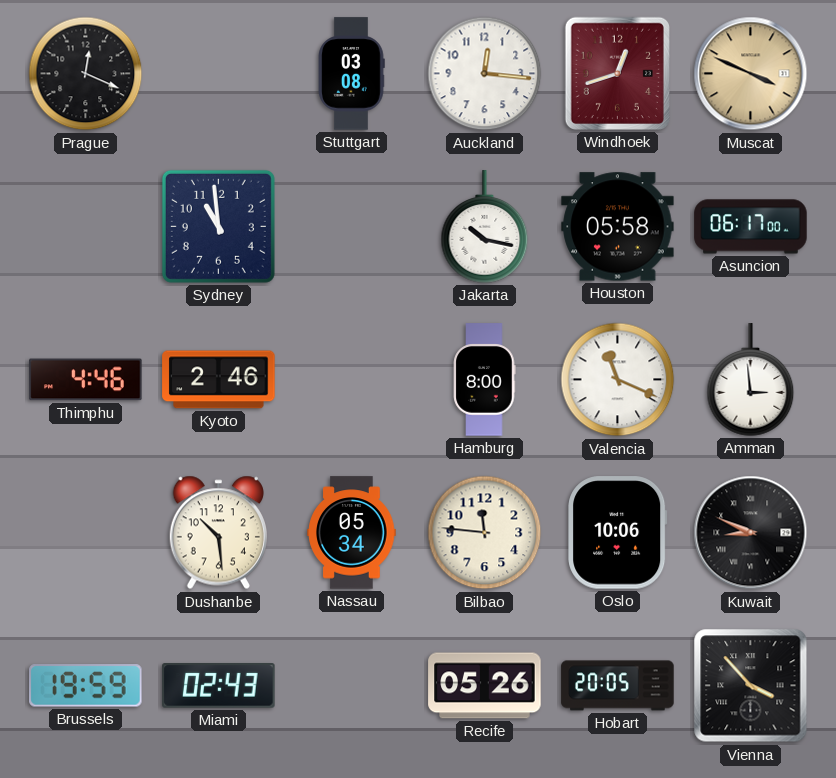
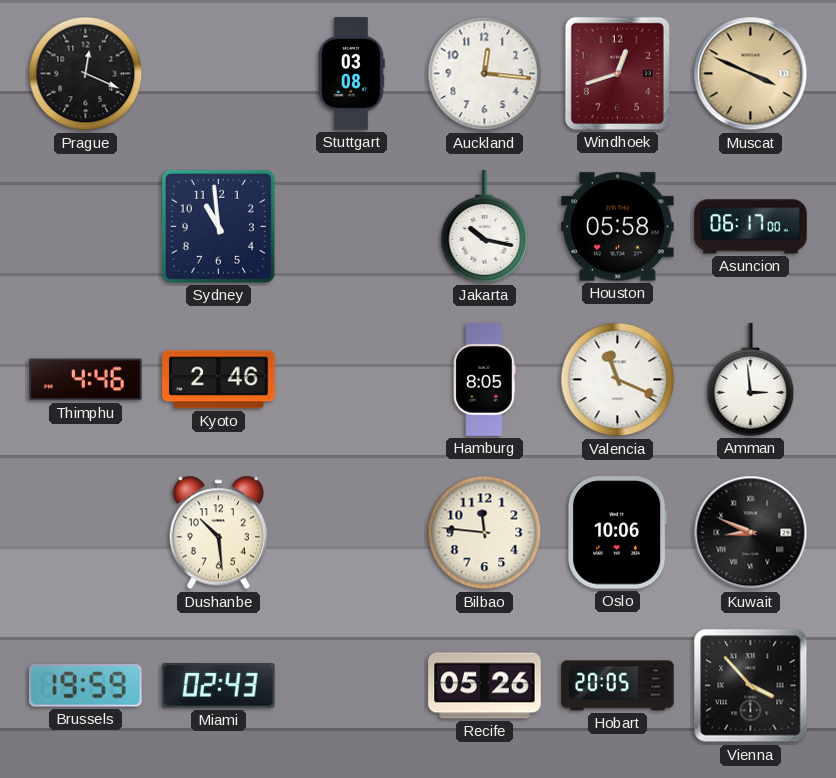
Hamburg: 8:00 -> 8:05
Nassau: 05:34 -> none
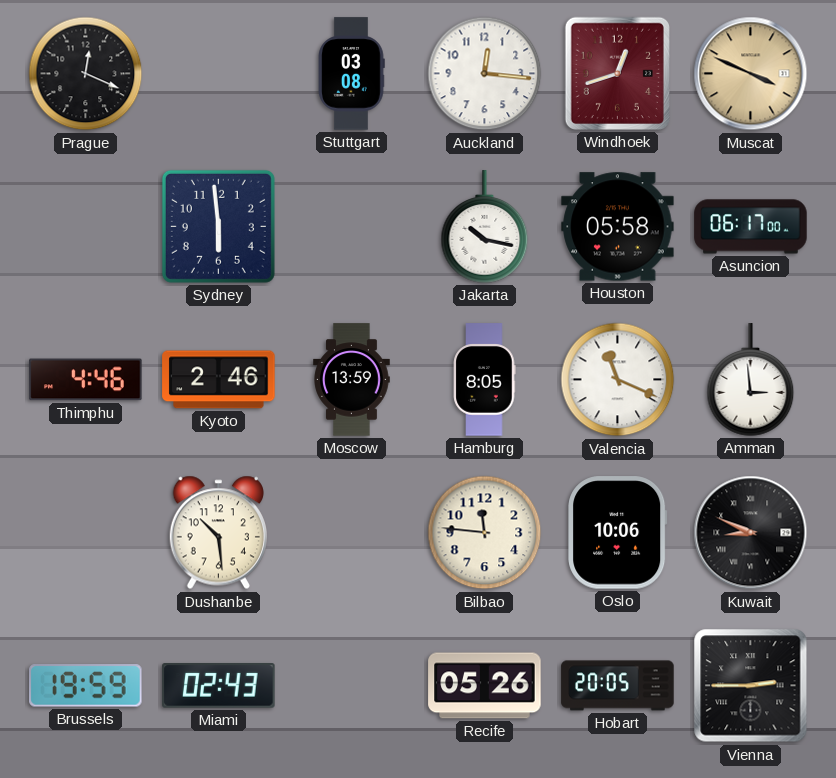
Sydney: 10:59 -> 5:59
Moscow: none -> 13:59
Vienna: 3:53 -> 2:45
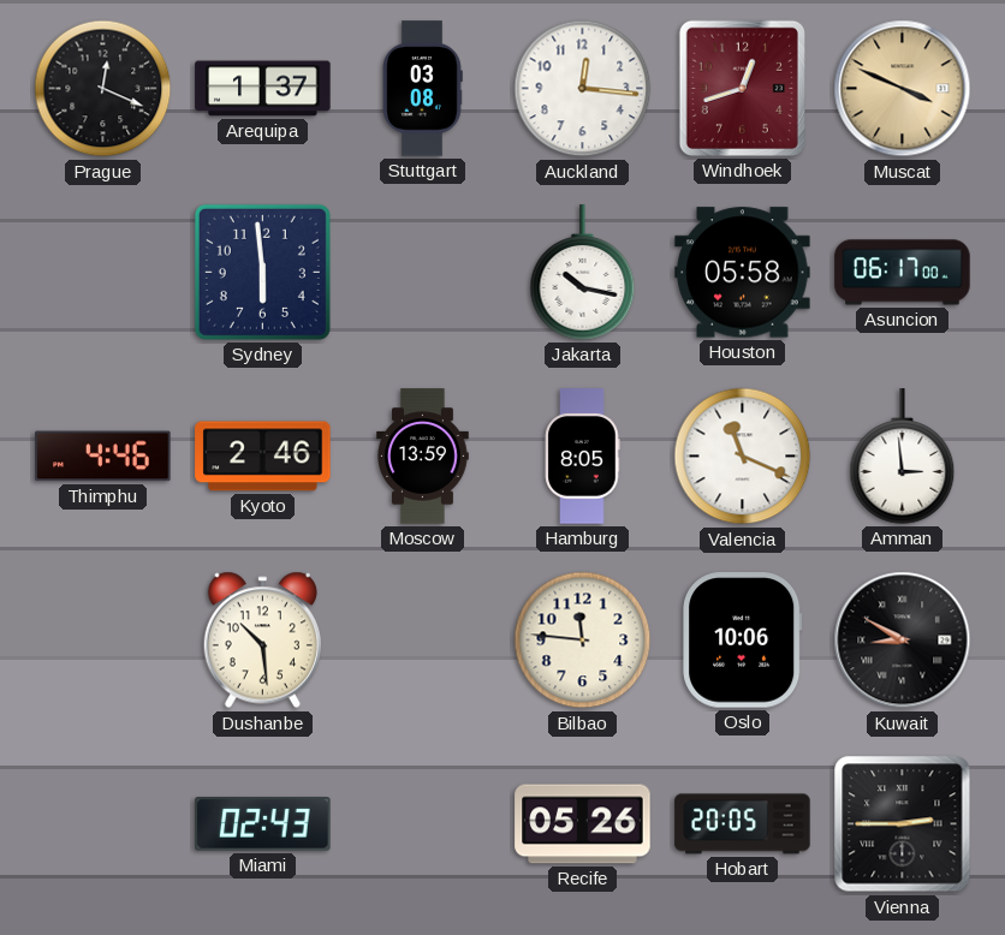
Arequipa: none -> 1:37
Kuwait: 8:49 -> 8:50
Brussels: 19:59 -> none
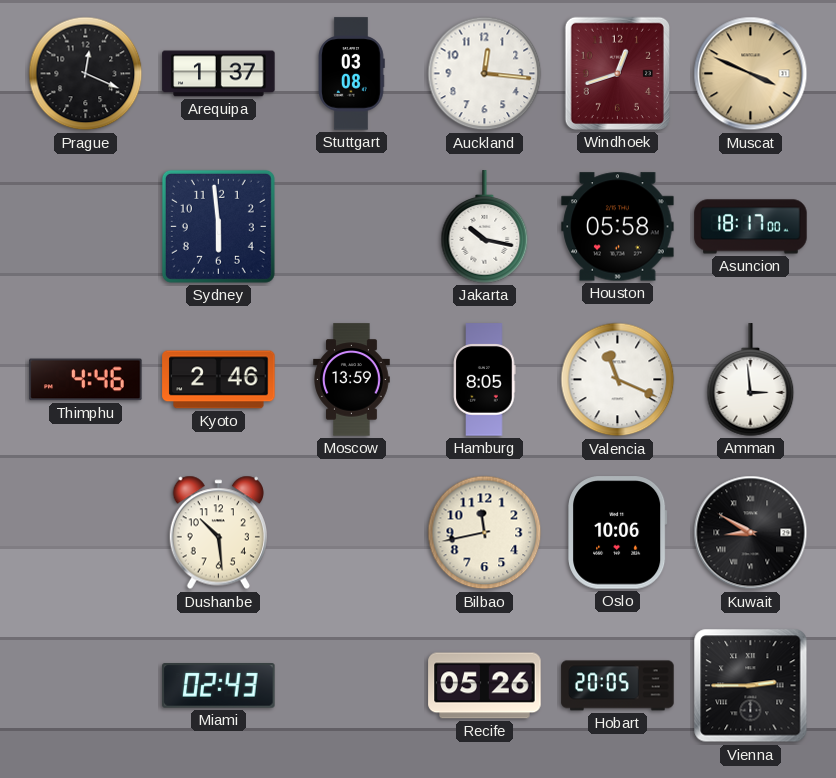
Asuncion: 06:17 -> 18:17
Bilbao: 11:46 -> 11:43
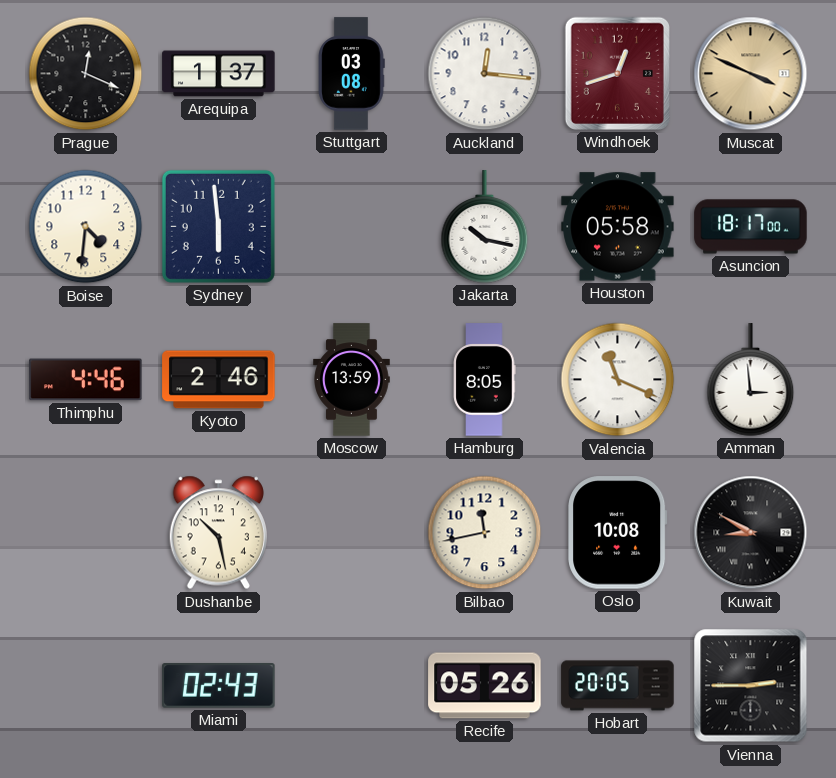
Boise: none -> 4:31
Dushanbe: 10:29 -> 10:28
Oslo: 10:06 -> 10:08
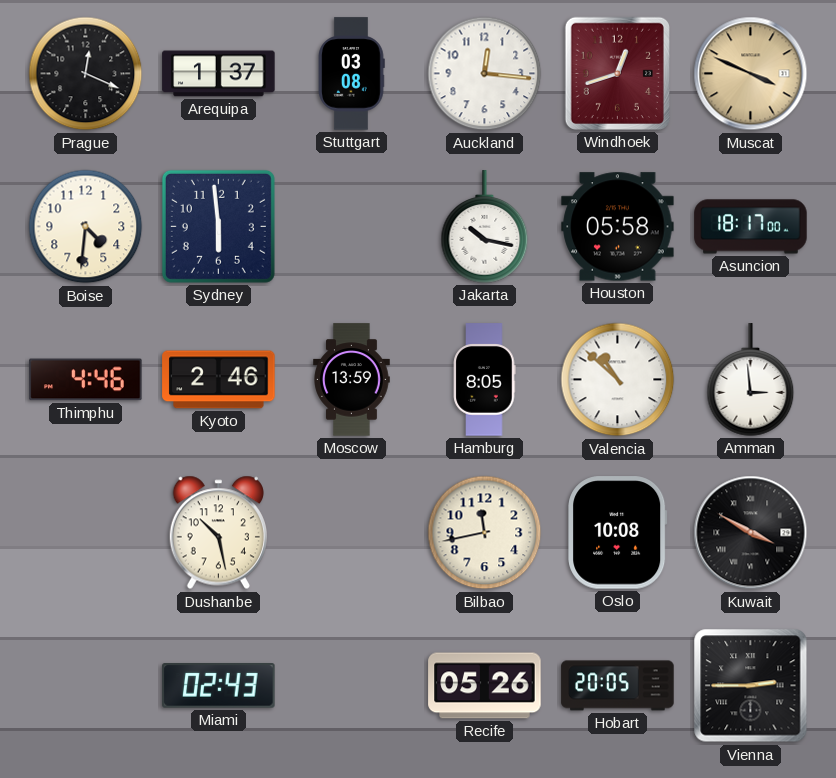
Valencia: 11:19 -> 10:52
Kuwait: 8:50 -> 3:50
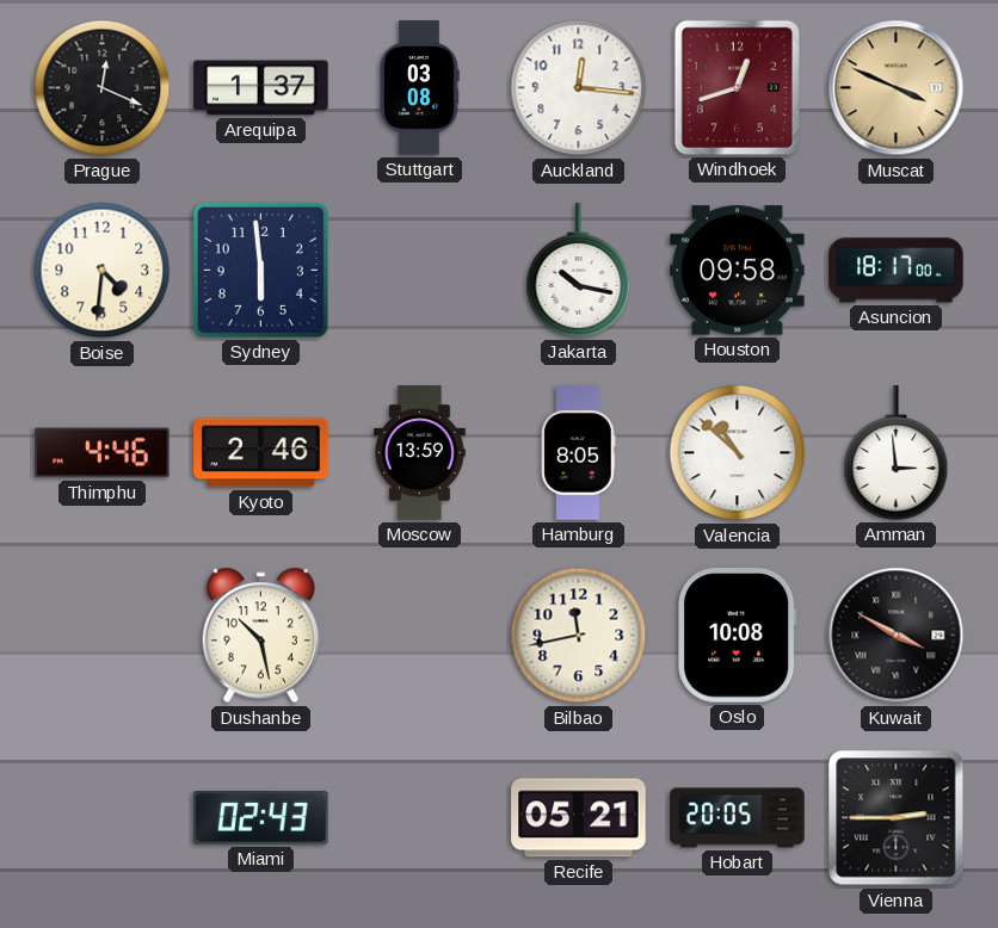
Houston: 05:58 -> 09:58
Recife: 05:26 -> 05:21
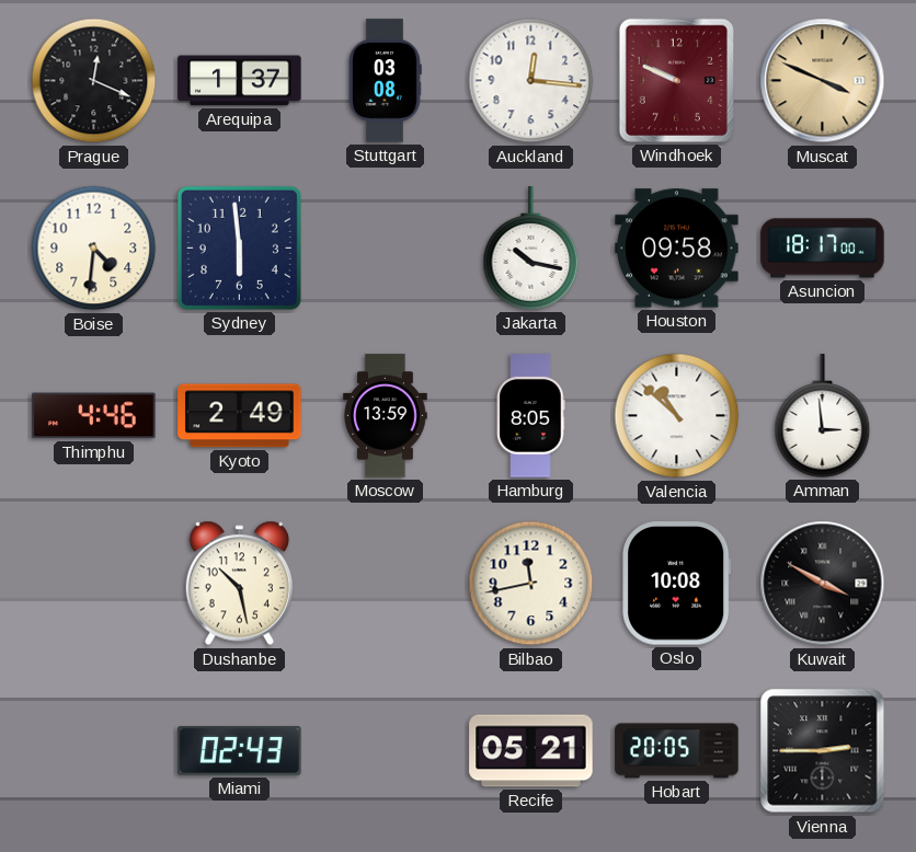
Windhoek: 12:42 -> 9:49
Kyoto: 2:46 -> 2:49
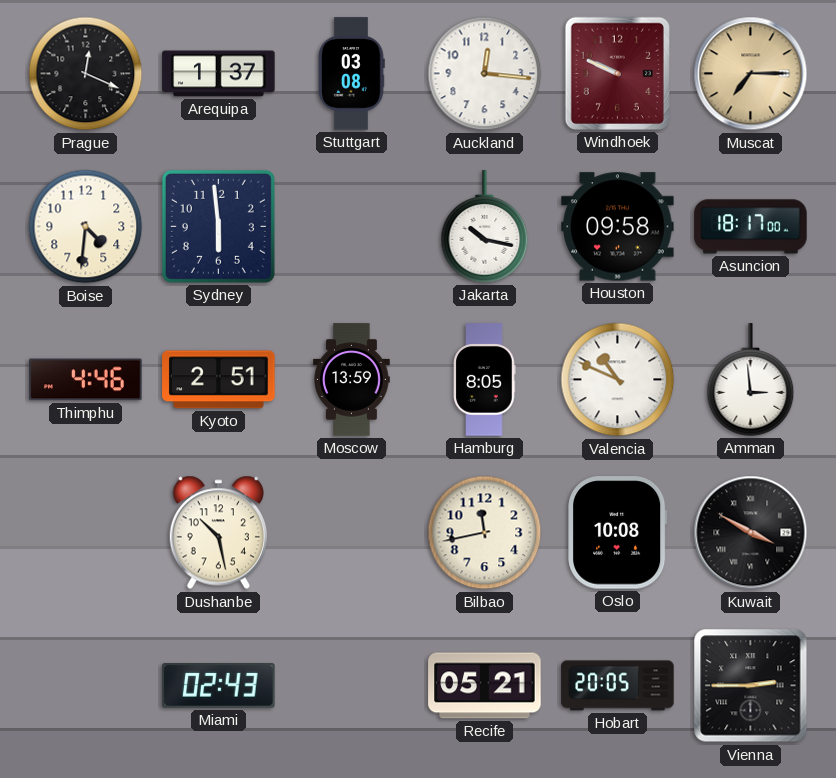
Muscat: 3:49 -> 7:15
Kyoto: 2:49 -> 2:51
Valencia: 10:52 -> 10:49
